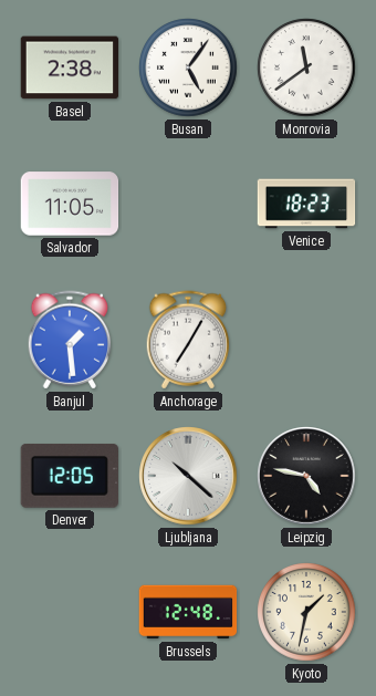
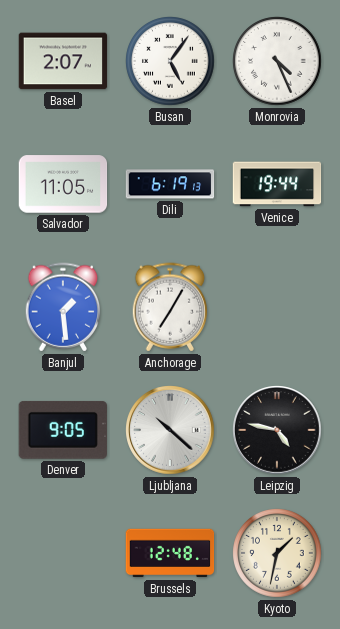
Basel: 2:38 -> 2:07
Monrovia: 11:39 -> 4:26
Dili: none -> 6:19
Venice: 18:23 -> 19:44
Denver: 12:05 -> 9:05
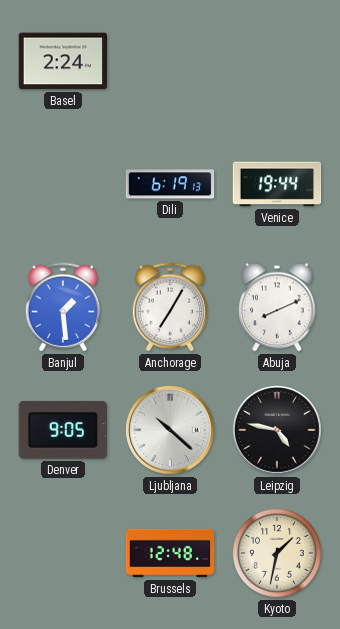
Basel: 2:07 -> 2:24
Busan: 5:06 -> none
Monrovia: 4:26 -> none
Salvador: 11:05 -> none
Abuja: none -> 8:11
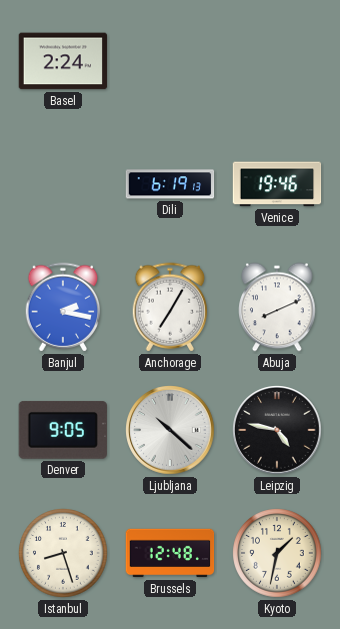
Venice: 19:44 -> 19:46
Banjul: 1:29 -> 2:17
Istanbul: none -> 8:27
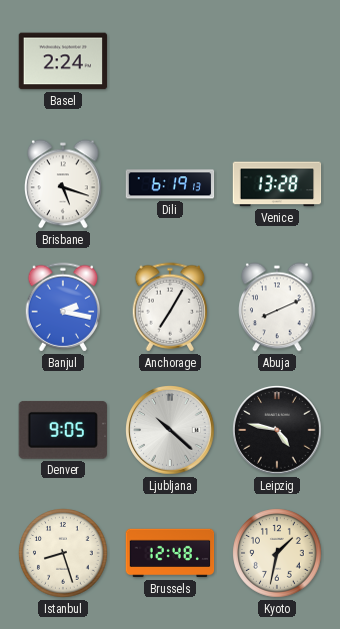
Brisbane: none -> 5:18
Venice: 19:46 -> 13:28
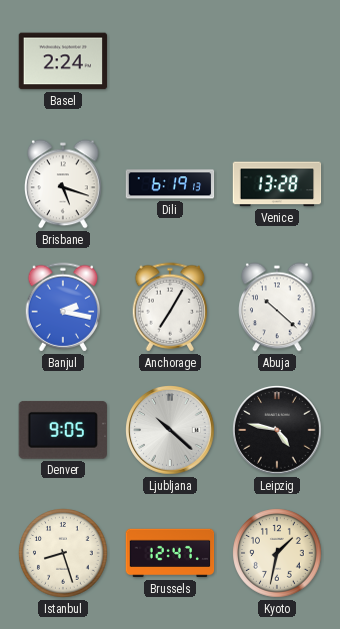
Abuja: 8:11 -> 10:22
Brussels: 12:48 -> 12:47
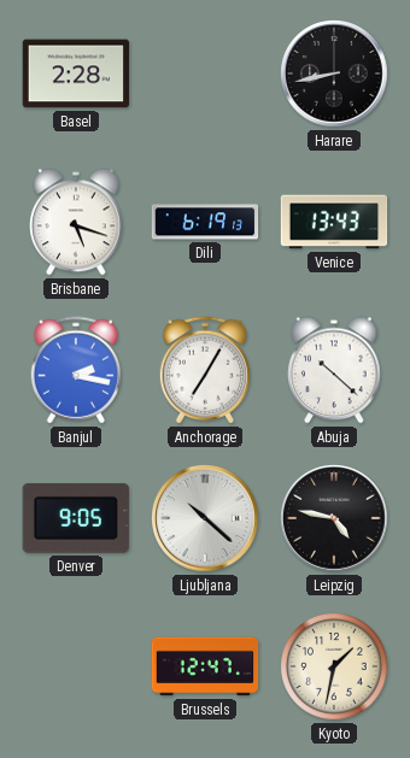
Basel: 2:24 -> 2:28
Harare: none -> 8:43
Venice: 13:28 -> 13:43
Istanbul: 8:27 -> none
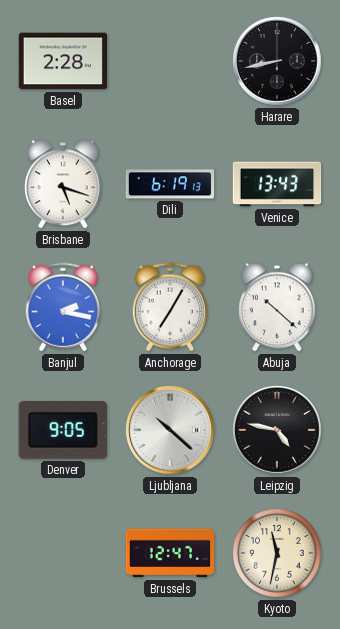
Kyoto: 1:32 -> 11:32
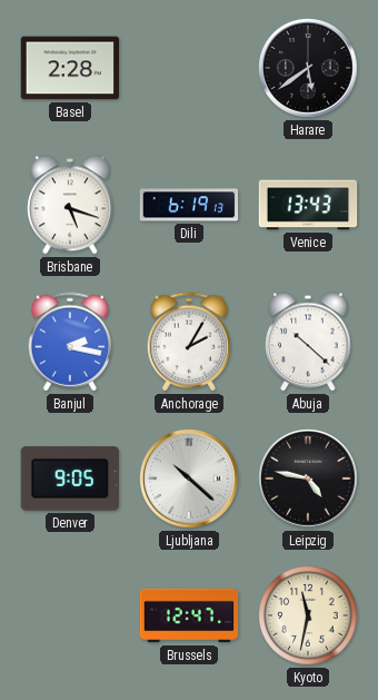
Harare: 8:43 -> 5:39
Anchorage: 7:05 -> 2:05
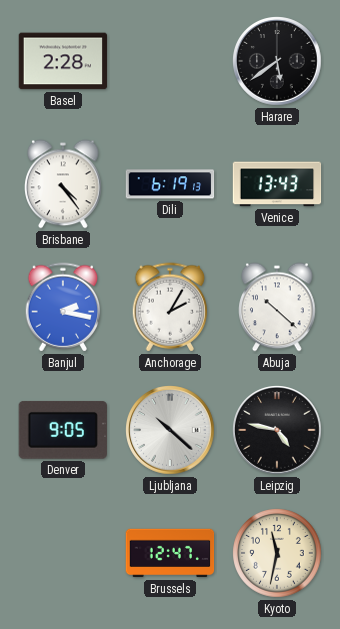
Brisbane: 5:18 -> 4:24
